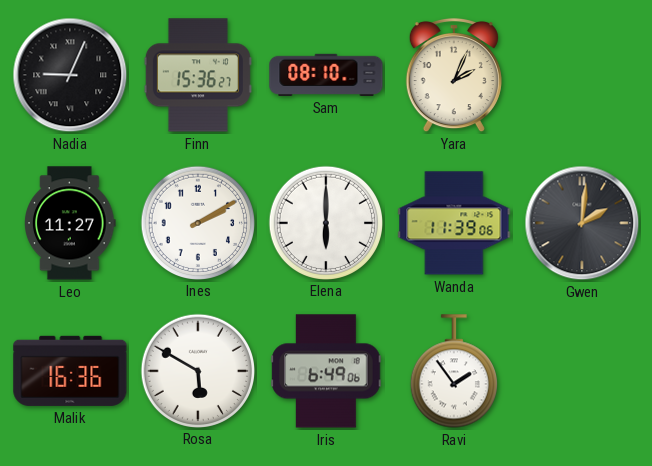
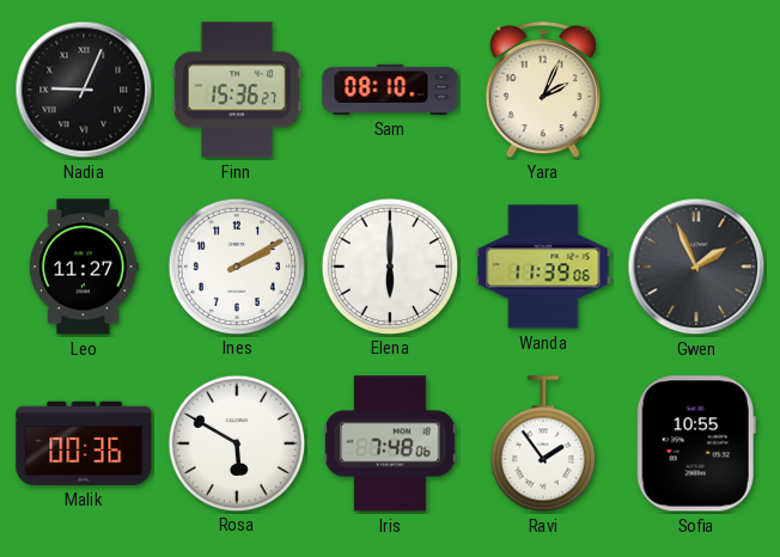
Gwen: 2:01 -> 1:56
Malik: 16:36 -> 00:36
Iris: 6:49 -> 7:48
Sofia: none -> 10:55
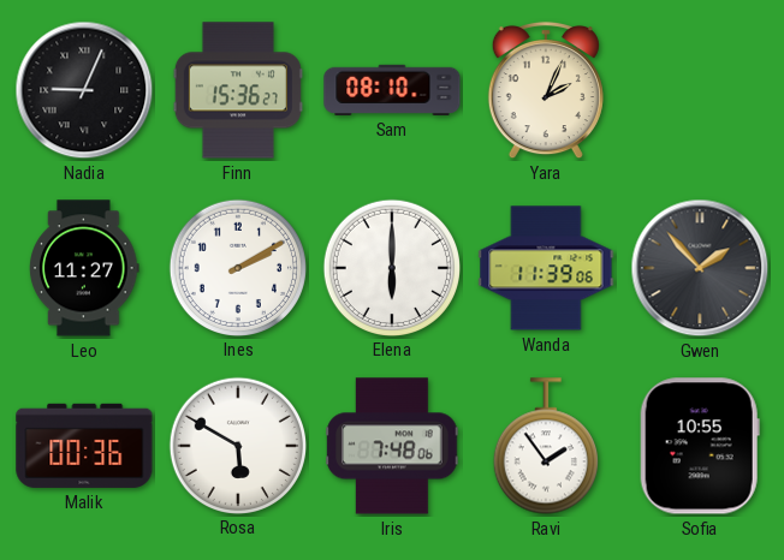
Gwen: 1:56 -> 1:53
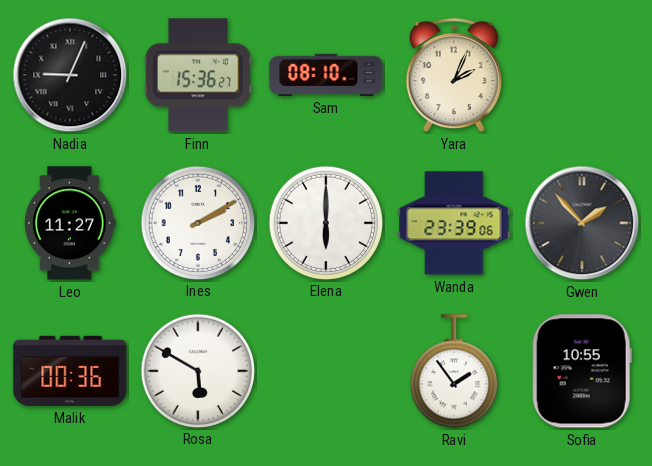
Wanda: 11:39 -> 23:39
Iris: 7:48 -> none
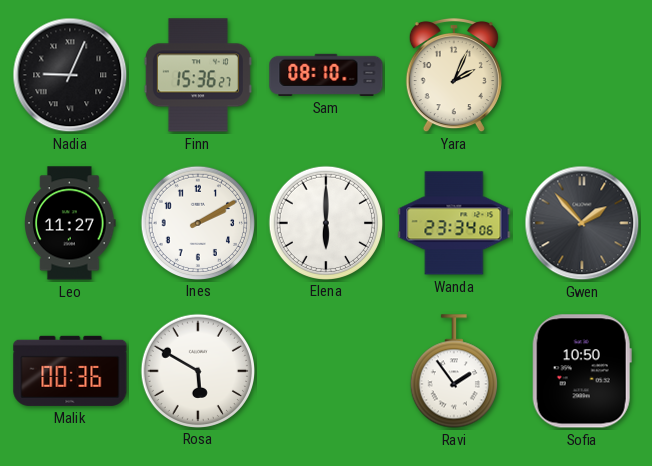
Wanda: 23:39 -> 23:34
Sofia: 10:55 -> 10:50
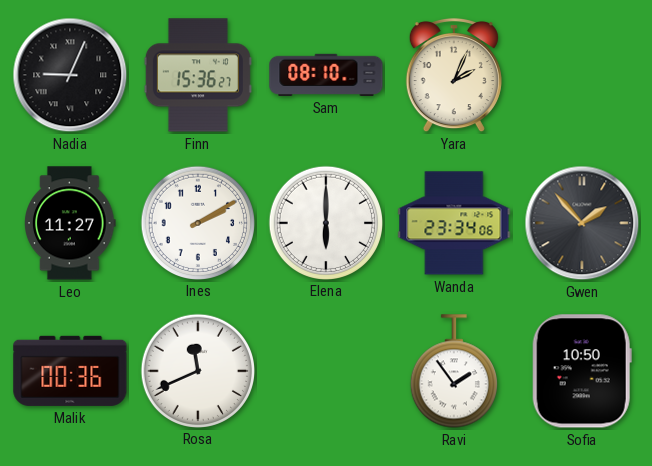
Rosa: 5:50 -> 11:41
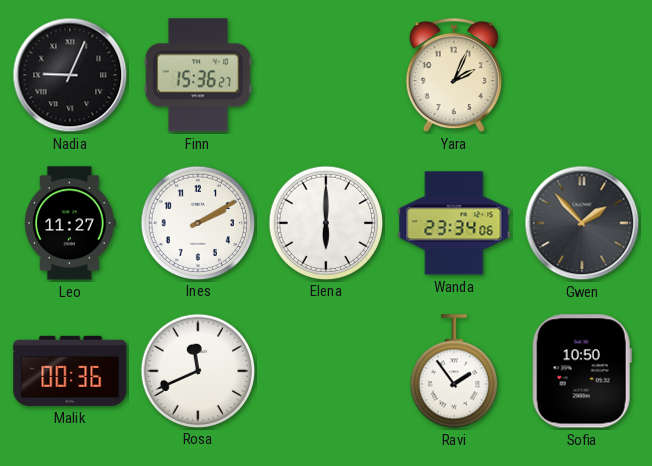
Sam: 08:10 -> none
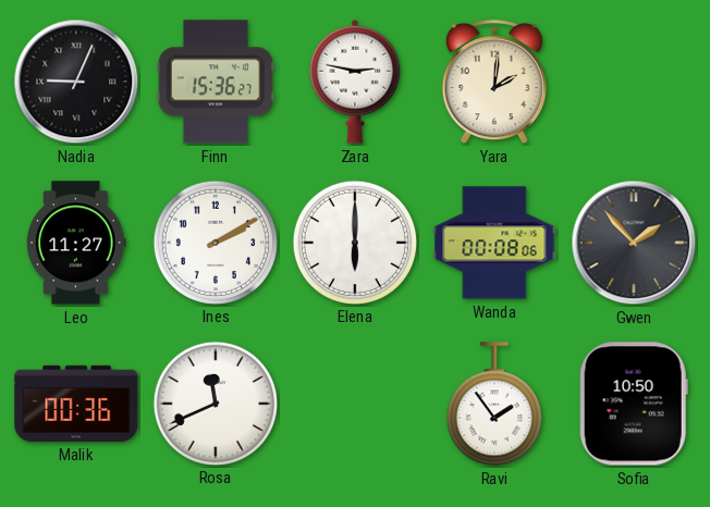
Zara: none -> 2:47
Yara: 2:04 -> 2:01
Wanda: 23:34 -> 00:08
